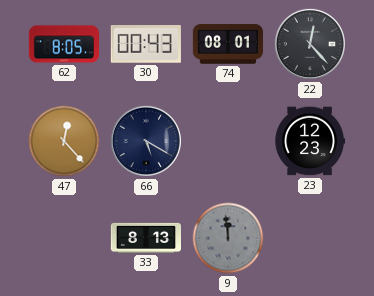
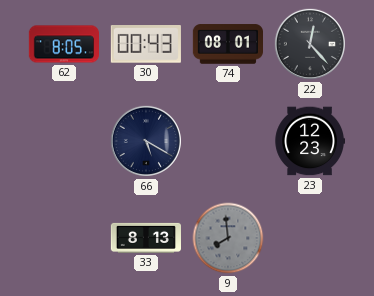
47: 12:23 -> none
9: 11:59 -> 7:59
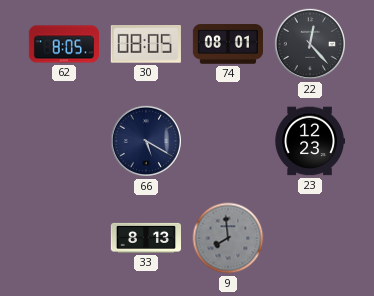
30: 00:43 -> 08:05
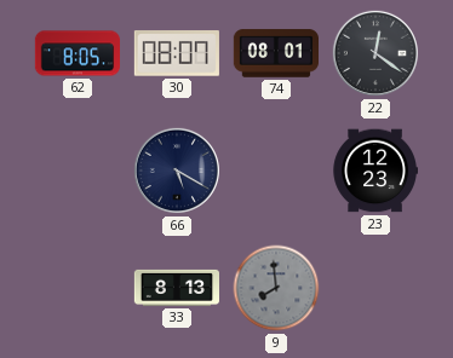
30: 08:05 -> 08:07
22: 12:23 -> 12:21
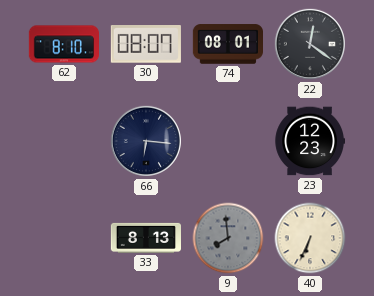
62: 8:05 -> 8:10
66: 5:20 -> 6:16
40: none -> 6:34
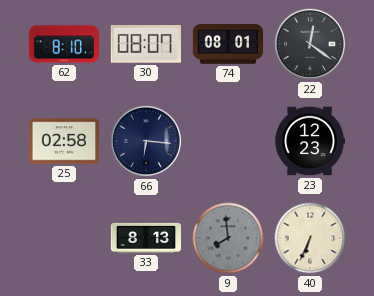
25: none -> 02:58
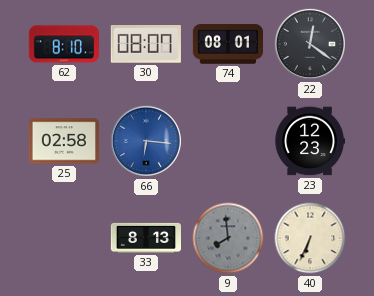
66 dial: navy -> blue
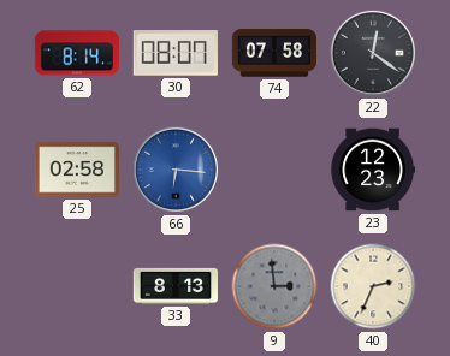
62: 8:10 -> 8:14
74: 08:01 -> 07:58
9: 7:59 -> 2:59
40: 6:34 -> 2:34
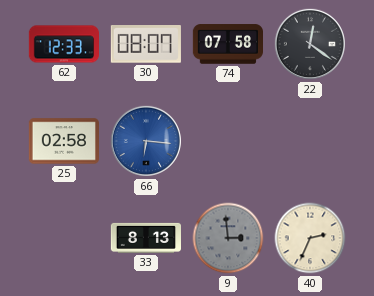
62: 8:14 -> 12:33
23: 12:23 -> none
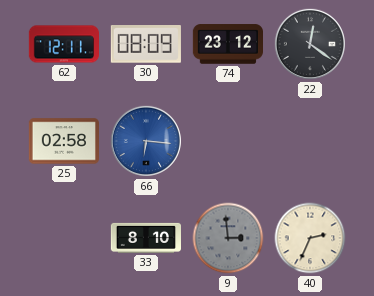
62: 12:33 -> 12:11
30: 08:07 -> 08:09
74: 07:58 -> 23:12
33: 8:13 -> 8:10
